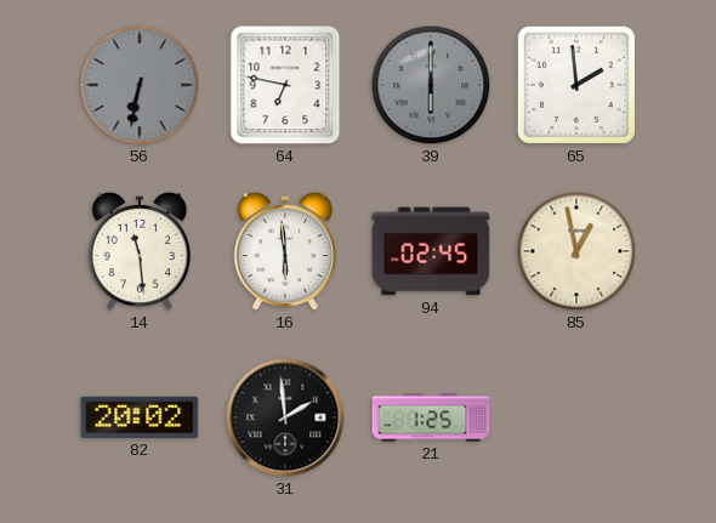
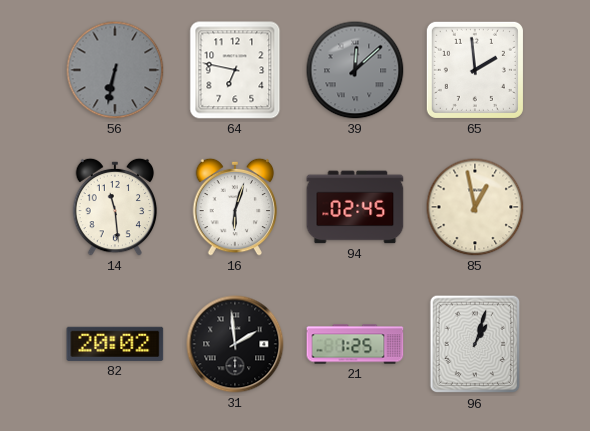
39: 6:00 -> 12:08
16: 5:59 -> 6:03
96: none -> 1:03
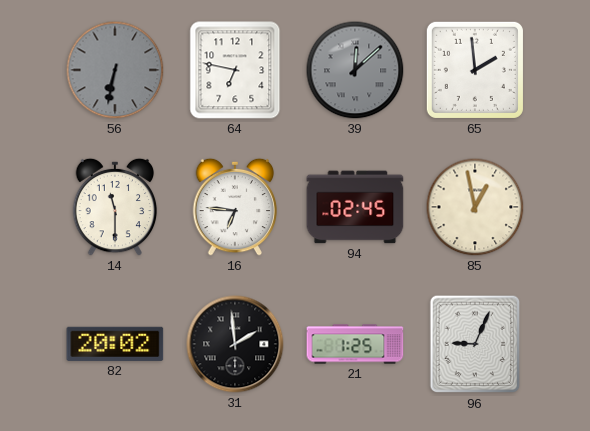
14: 11:29 -> 11:30
16: 6:03 -> 6:46
96: 1:03 -> 9:04
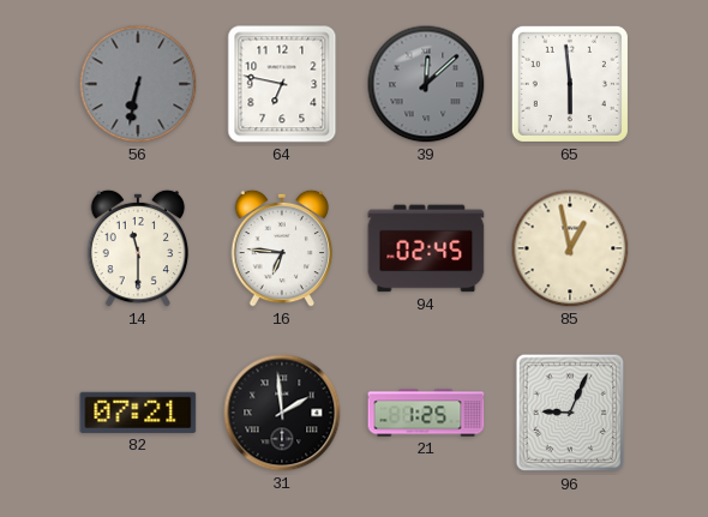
65: 1:59 -> 5:59
82: 20:02 -> 07:21
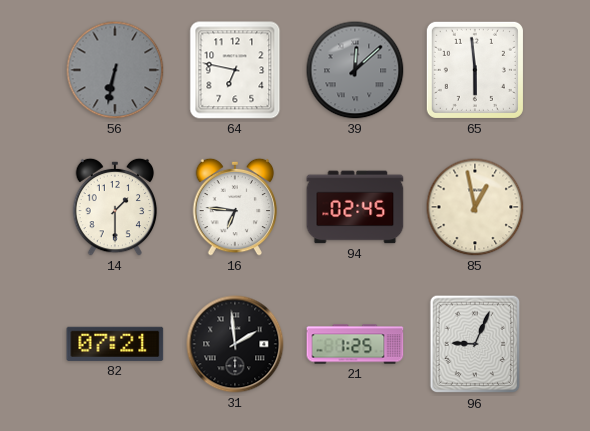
14: 11:30 -> 1:30
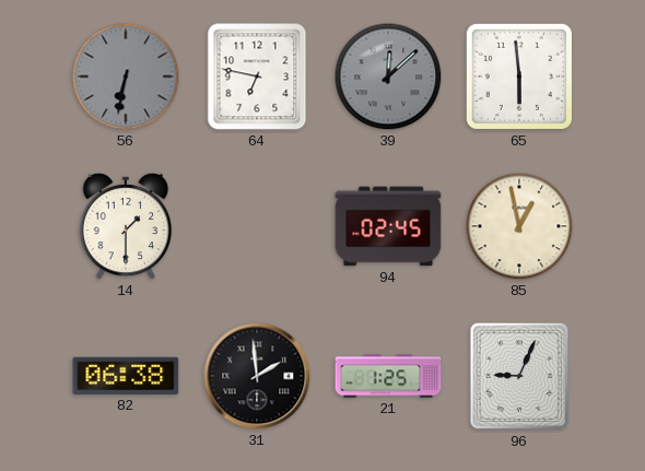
16: 6:46 -> none
82: 07:21 -> 06:38
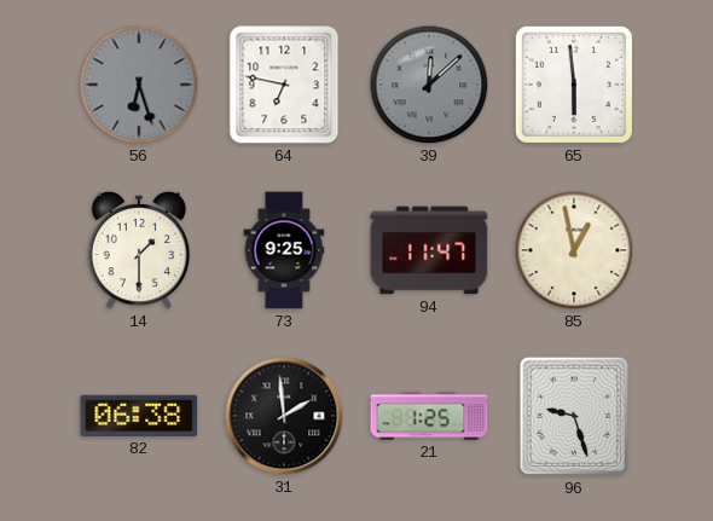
56: 6:32 -> 6:27
73: none -> 9:25
94: 02:45 -> 11:47
96: 9:04 -> 9:27
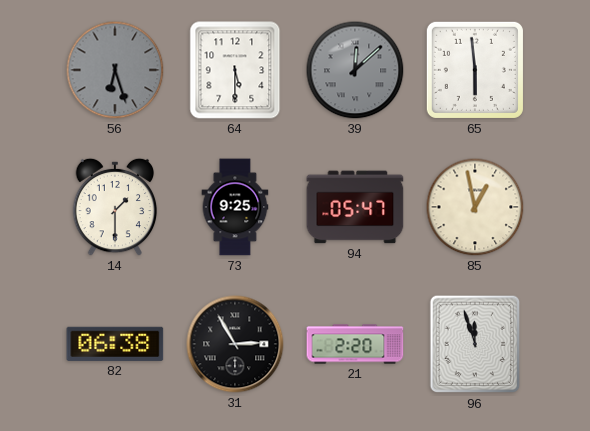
64: 6:47 -> 5:30
94: 11:47 -> 05:47
31: 1:59 -> 2:55
21: 1:25 -> 2:20
96: 9:27 -> 11:57
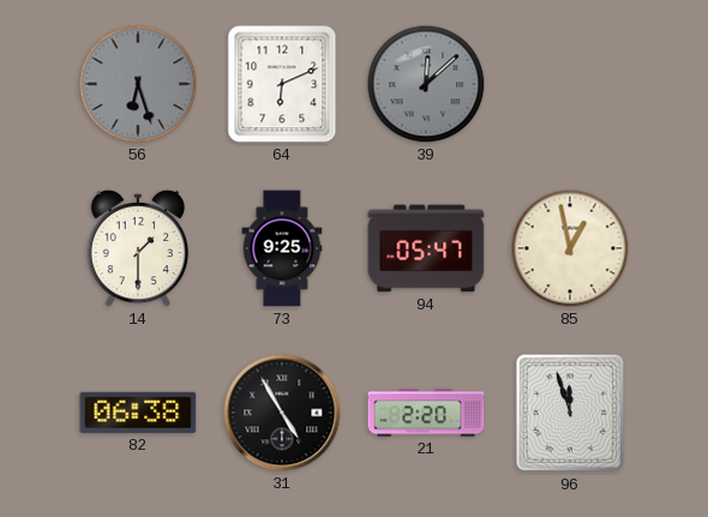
64: 5:30 -> 6:11
65: 5:59 -> none
31: 2:55 -> 4:55
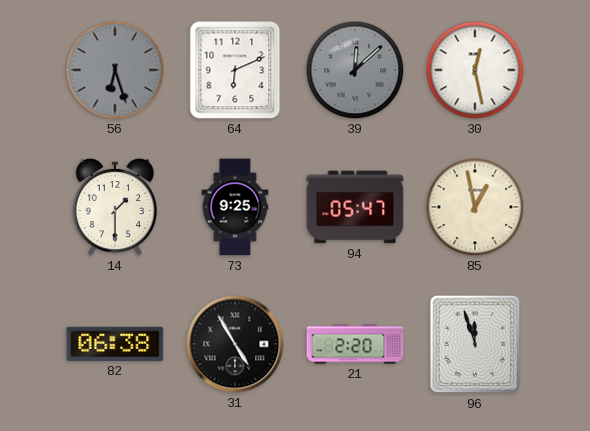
30: none -> 12:28
